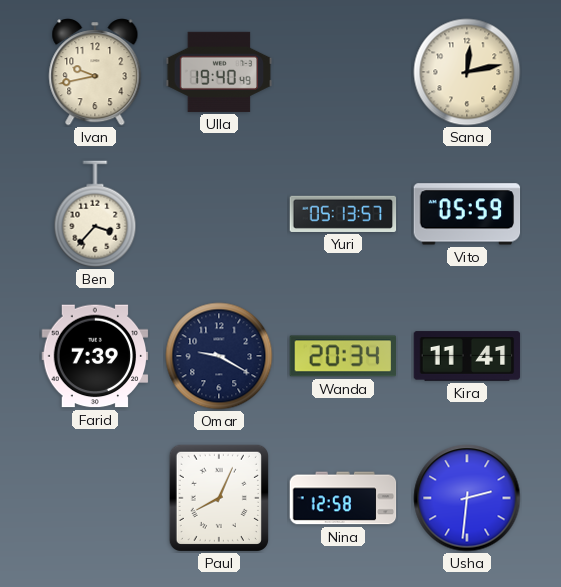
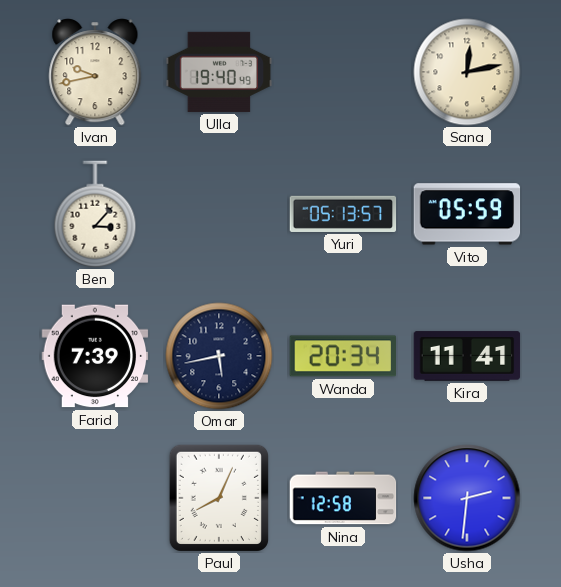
Ben: 3:37 -> 3:07
Omar: 9:20 -> 5:43
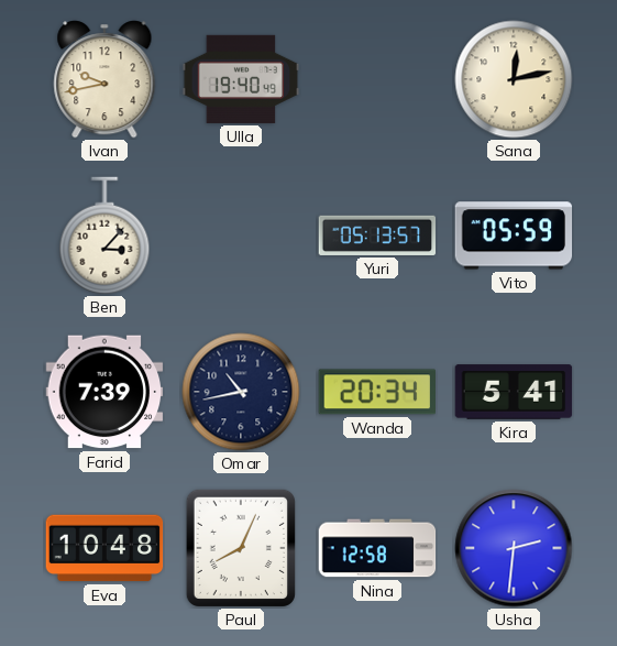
Omar: 5:43 -> 10:43
Kira: 11:41 -> 5:41
Eva: none -> 10:48
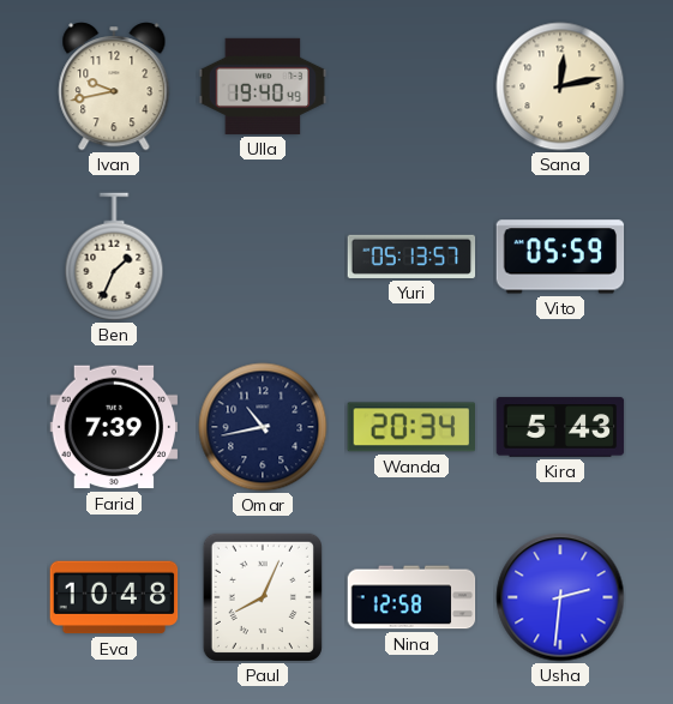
Ben: 3:07 -> 1:34
Kira: 5:41 -> 5:43
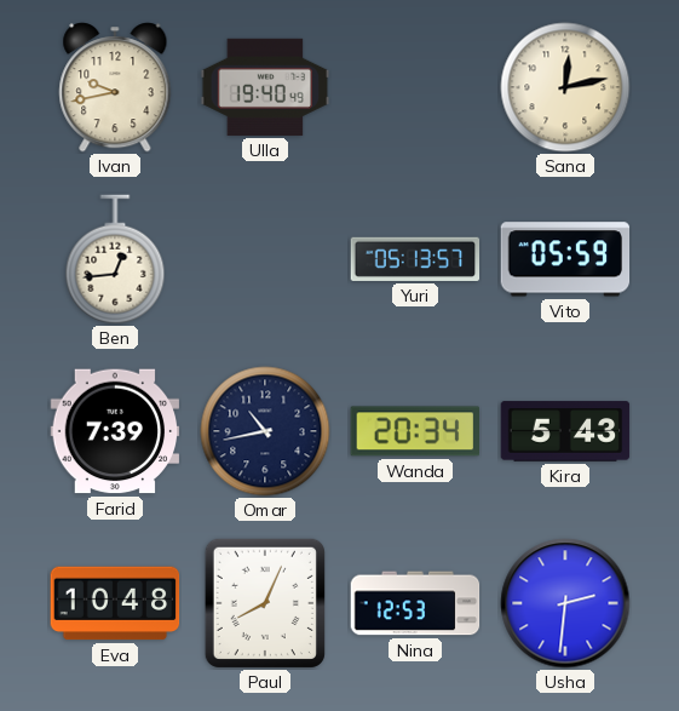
Ben: 1:34 -> 12:44
Nina: 12:58 -> 12:53
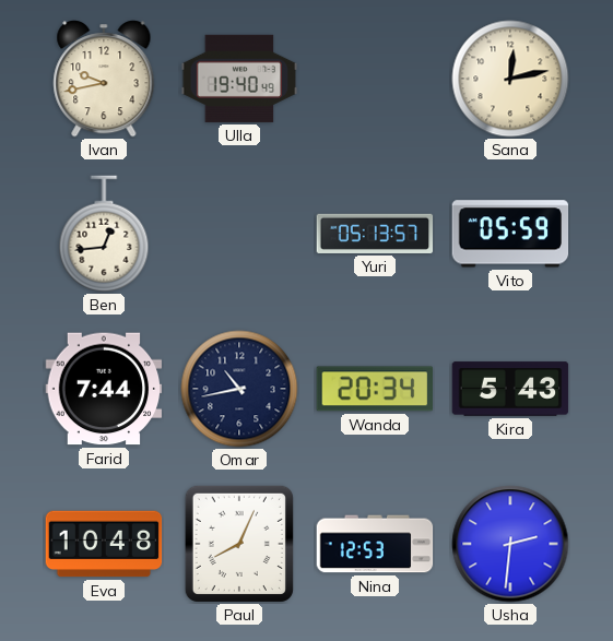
Farid: 7:39 -> 7:44
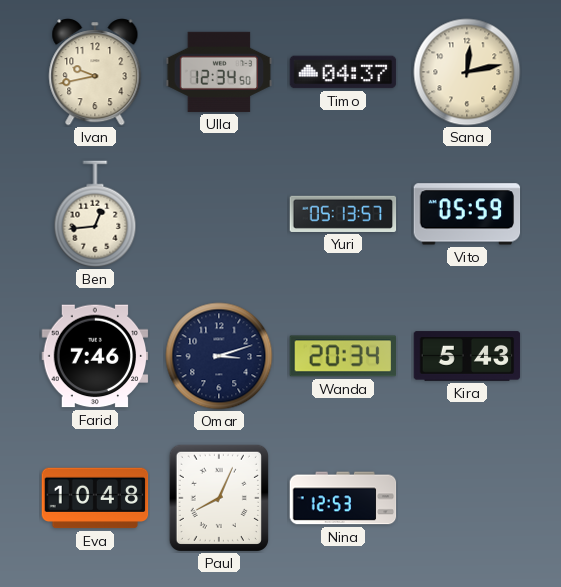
Ulla: 19:40 -> 12:34
Timo: none -> 04:37
Farid: 7:44 -> 7:46
Omar: 10:43 -> 3:12
Usha: 2:31 -> none
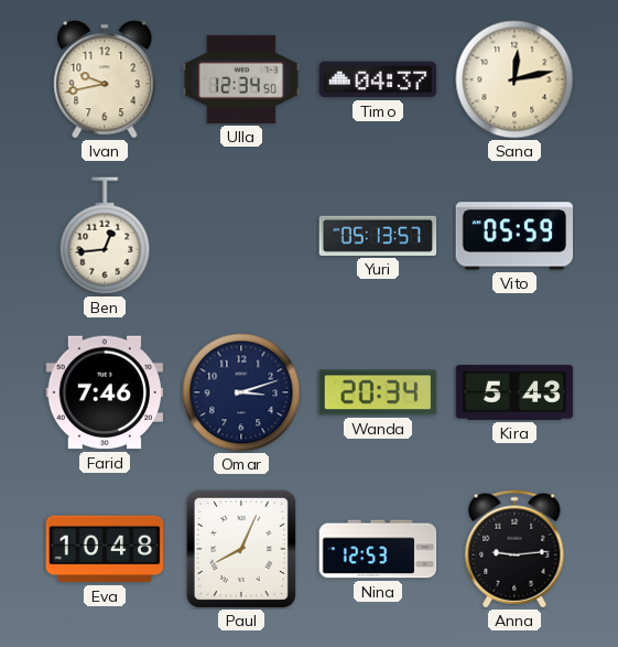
Anna: none -> 9:14
